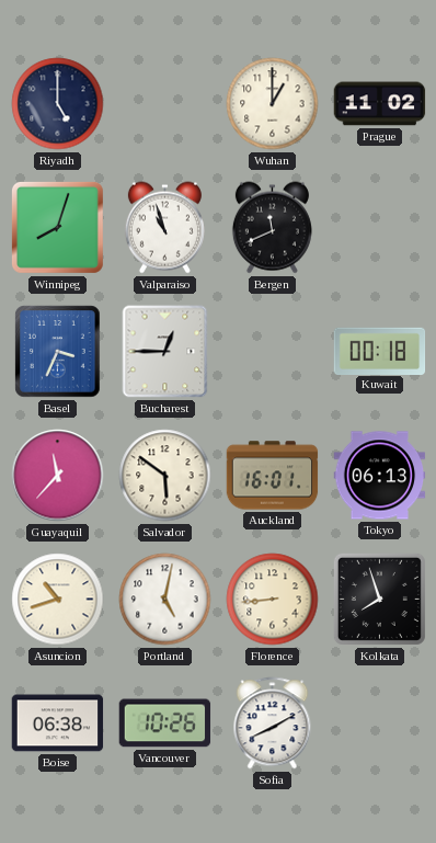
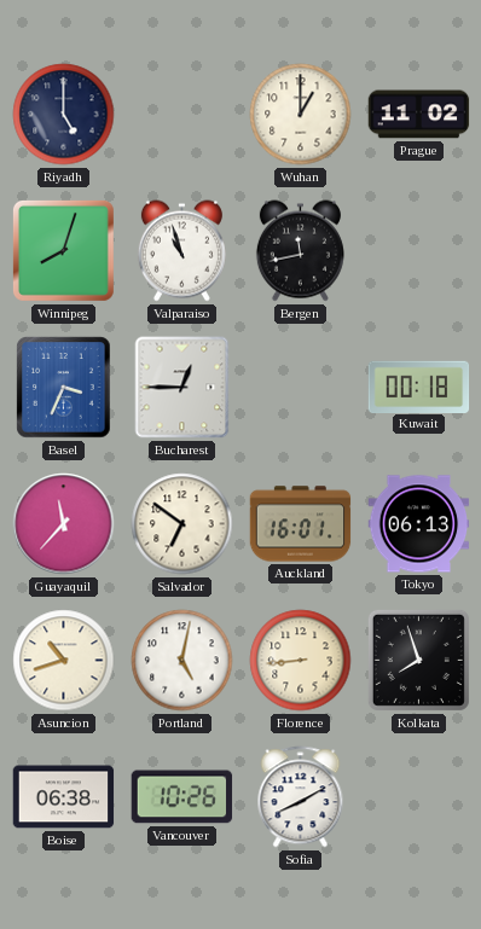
Bergen: 11:41 -> 11:43
Salvador: 5:51 -> 6:51
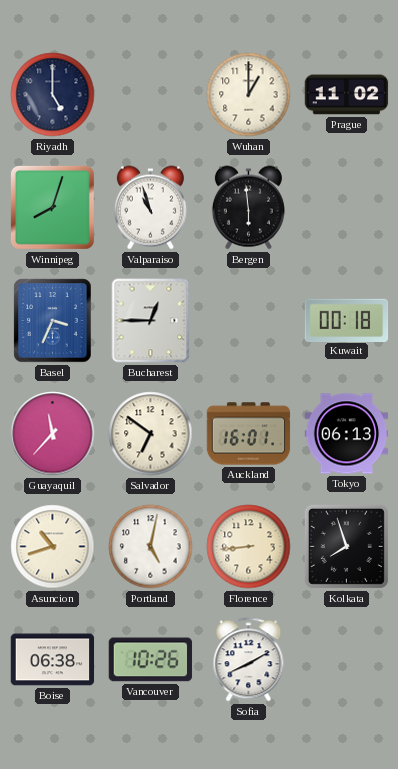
Bergen: 11:43 -> 5:59
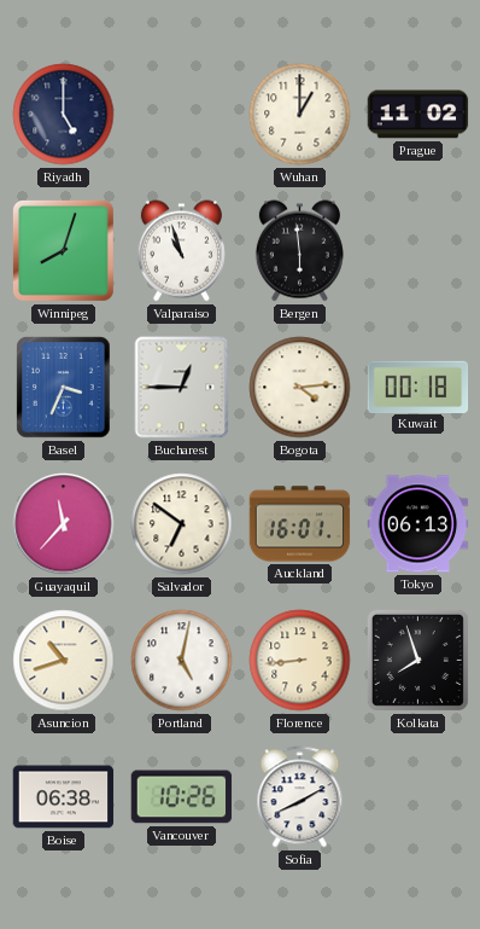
Bogota: none -> 4:14
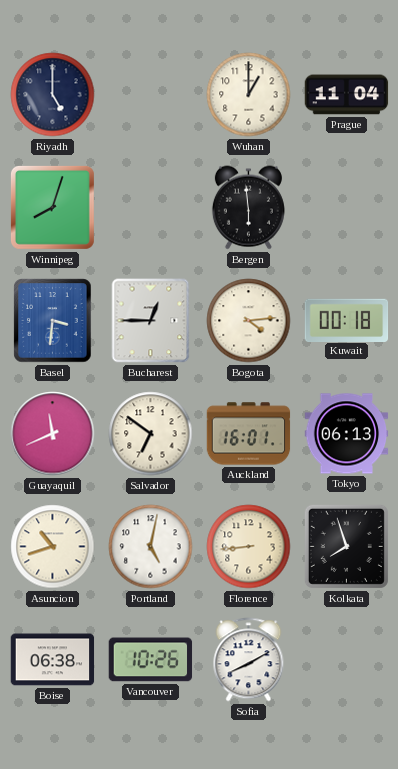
Prague: 11:02 -> 11:04
Valparaiso: 10:57 -> none
Basel: 3:34 -> 3:31
Guayaquil: 11:37 -> 11:41
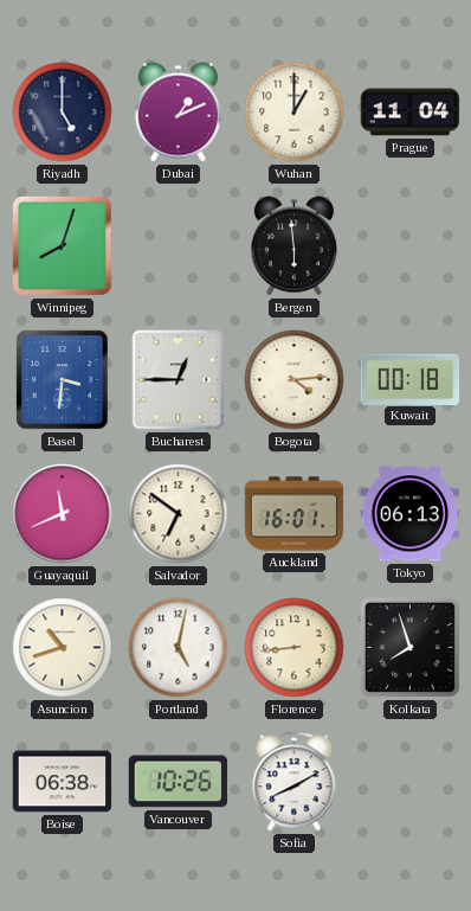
Dubai: none -> 1:11
